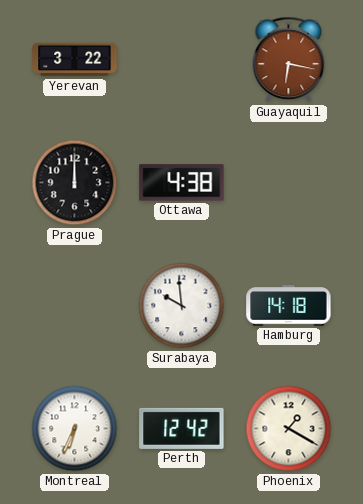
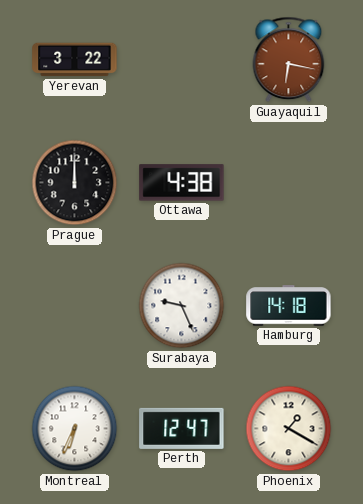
Surabaya: 9:59 -> 9:26
Perth: 12:42 -> 12:47
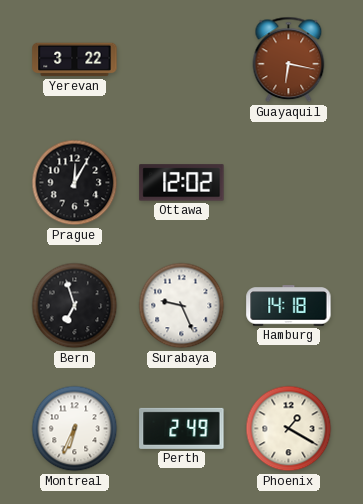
Prague: 12:00 -> 12:05
Ottawa: 4:38 -> 12:02
Bern: none -> 6:57
Perth: 12:47 -> 2:49
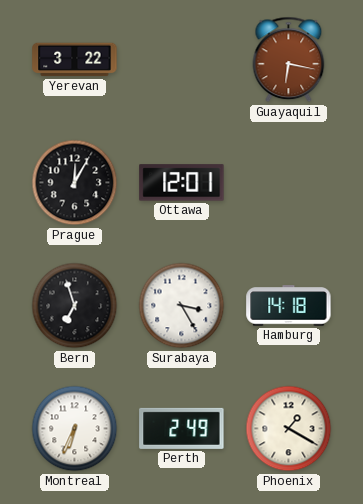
Ottawa: 12:02 -> 12:01
Surabaya: 9:26 -> 3:25
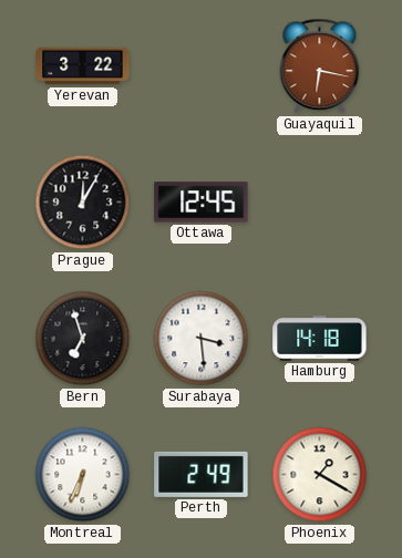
Ottawa: 12:01 -> 12:45
Surabaya: 3:25 -> 3:29
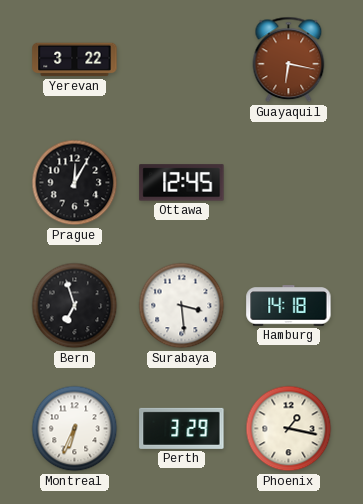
Perth: 2:49 -> 3:29
Phoenix: 1:20 -> 1:17
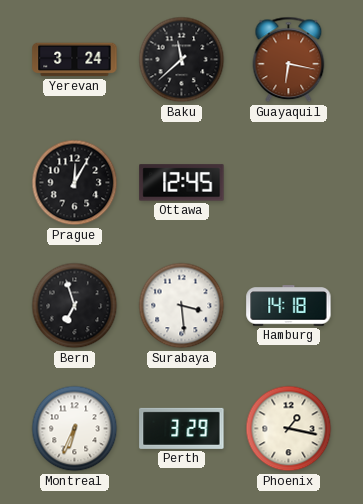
Yerevan: 3:22 -> 3:24
Baku: none -> 11:38
